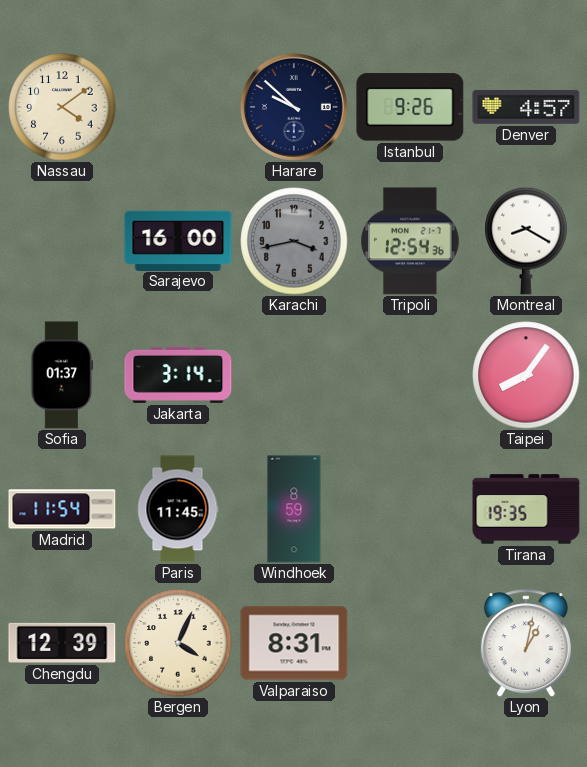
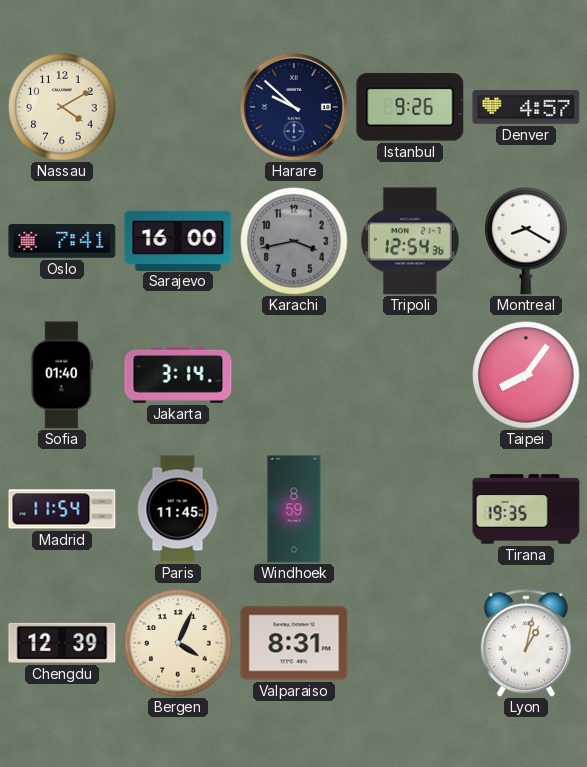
Nassau: 4:09 -> 4:10
Oslo: none -> 7:41
Sofia: 01:37 -> 01:40
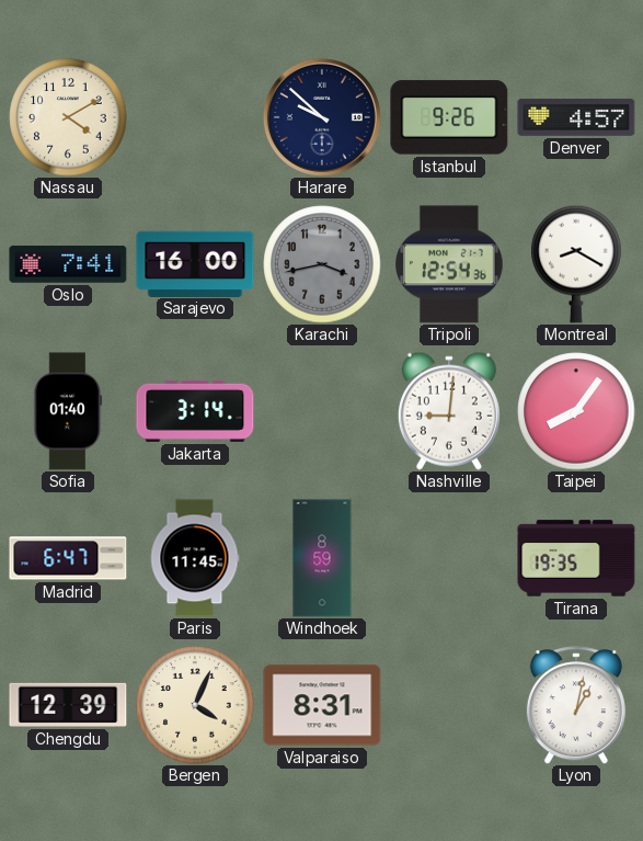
Nashville: none -> 9:01
Madrid: 11:54 -> 6:47
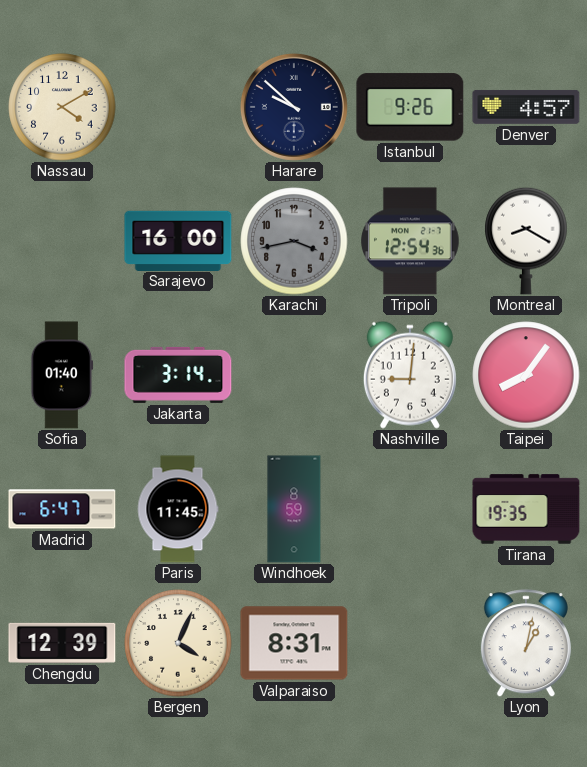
Oslo: 7:41 -> none
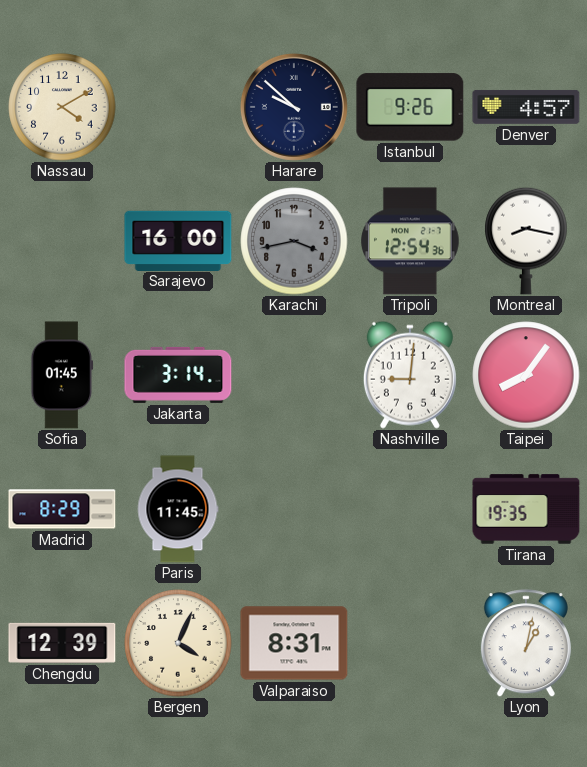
Montreal: 8:20 -> 8:17
Sofia: 01:40 -> 01:45
Madrid: 6:47 -> 8:29
Windhoek: 8:59 -> none
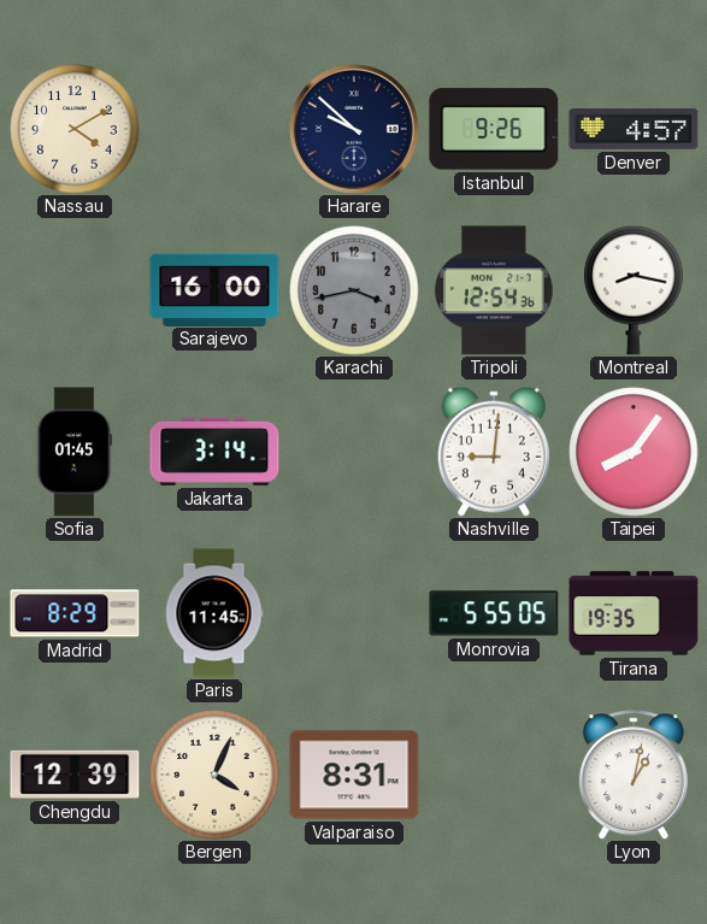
Monrovia: none -> 5:55
